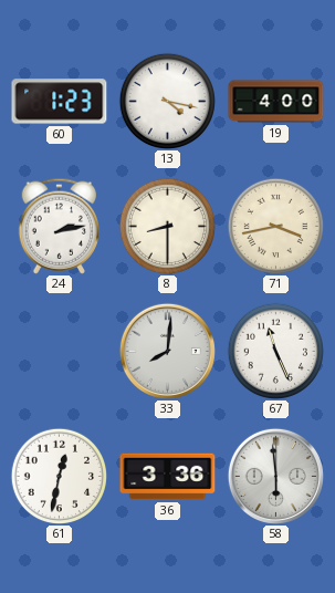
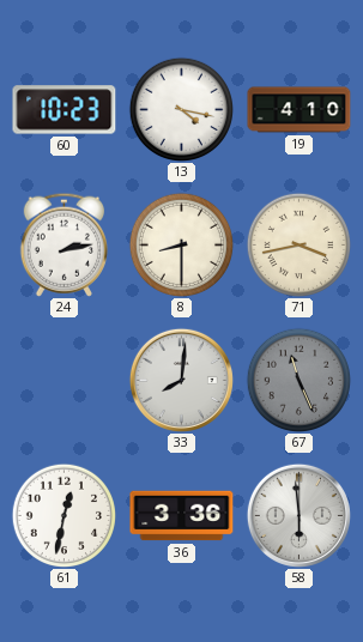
60: 1:23 -> 10:23
19: 4:00 -> 4:10
67 dial: white -> grey
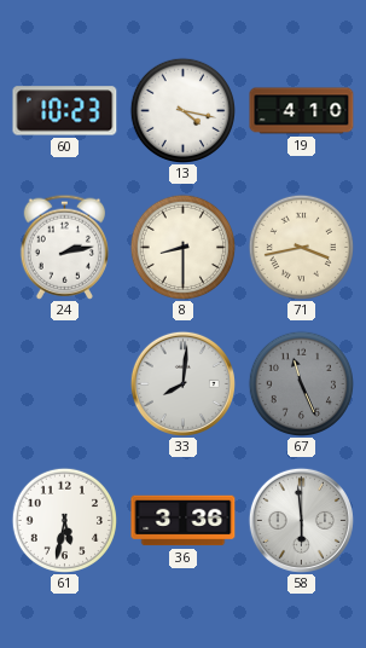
61: 12:32 -> 5:32
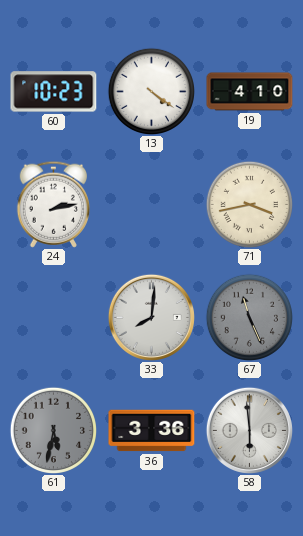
13: 4:17 -> 4:21
8: 8:30 -> none
61 dial: white -> grey
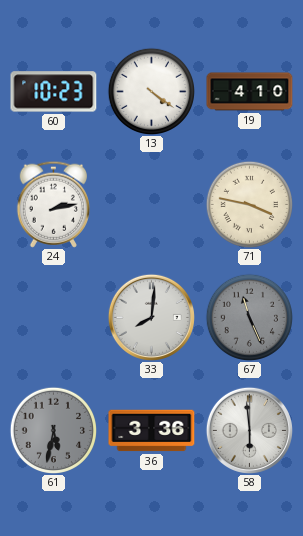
71: 3:43 -> 3:47
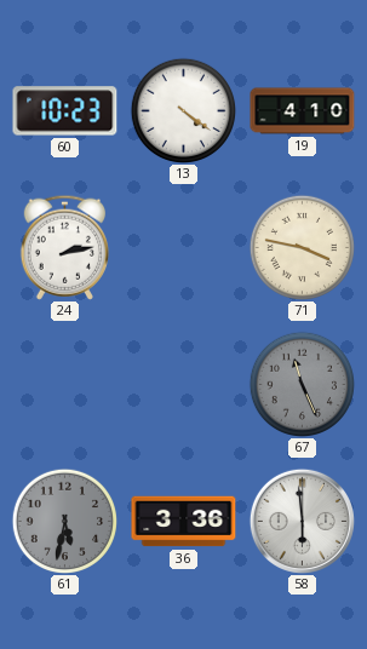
33: 8:01 -> none
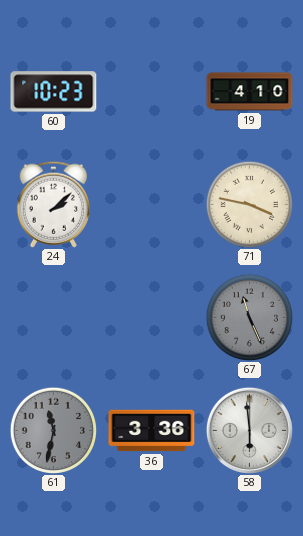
13: 4:21 -> none
24: 2:13 -> 2:08
61: 5:32 -> 11:32
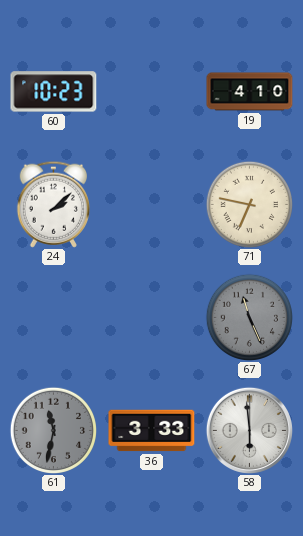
71: 3:47 -> 6:47
36: 3:36 -> 3:33
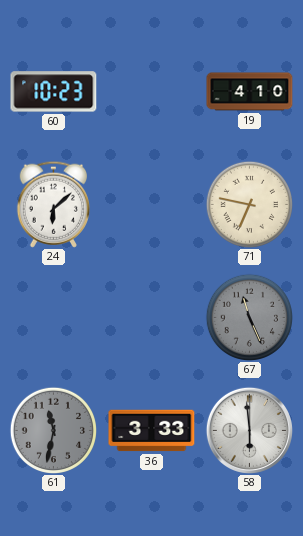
24: 2:08 -> 6:08
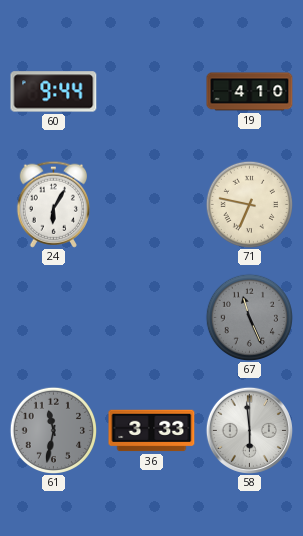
60: 10:23 -> 9:44
24: 6:08 -> 6:05
